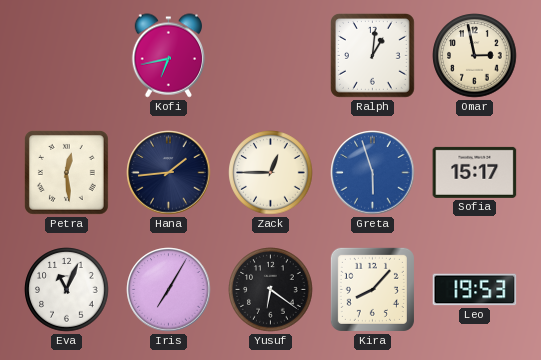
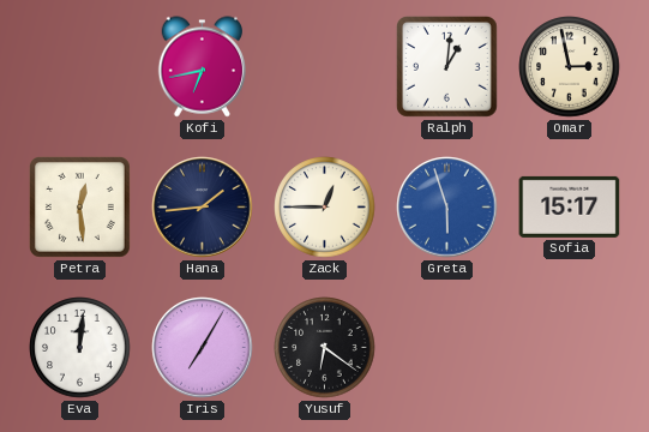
Eva: 11:04 -> 12:01
Kira: 8:07 -> none
Leo: 19:53 -> none
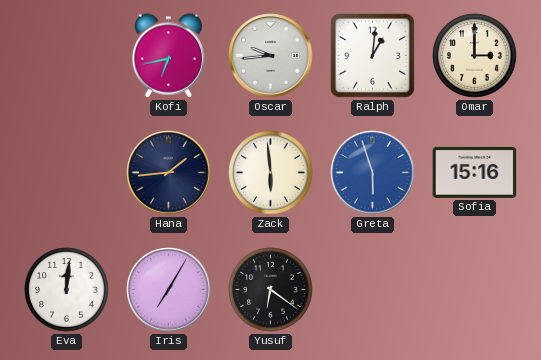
Oscar: none -> 9:44
Omar: 2:58 -> 3:00
Petra: 12:29 -> none
Zack: 12:45 -> 5:59
Sofia: 15:17 -> 15:16
